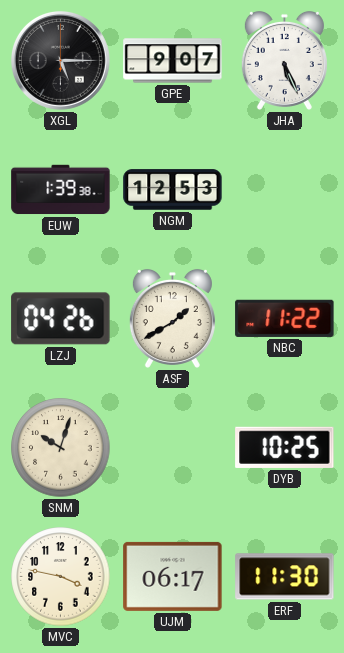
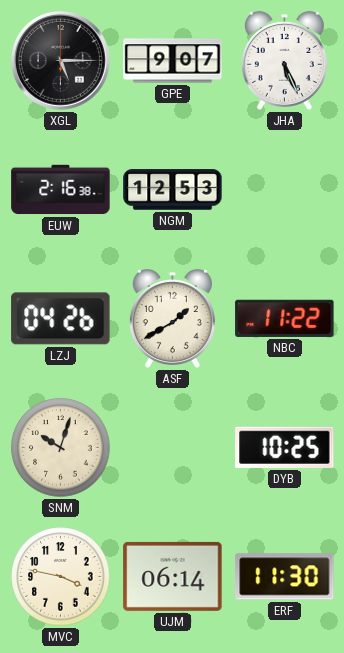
EUW: 1:39 -> 2:16
UJM: 06:17 -> 06:14
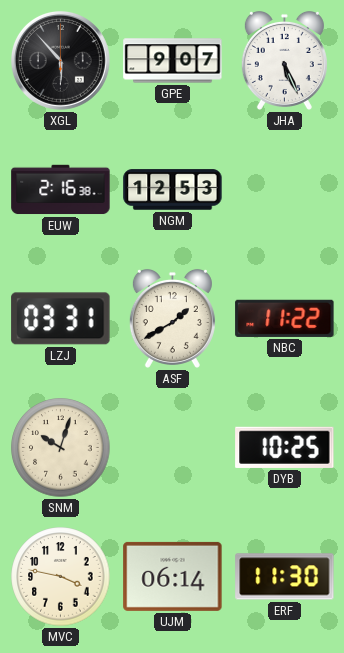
XGL: 5:15 -> 5:53
LZJ: 04:26 -> 03:31
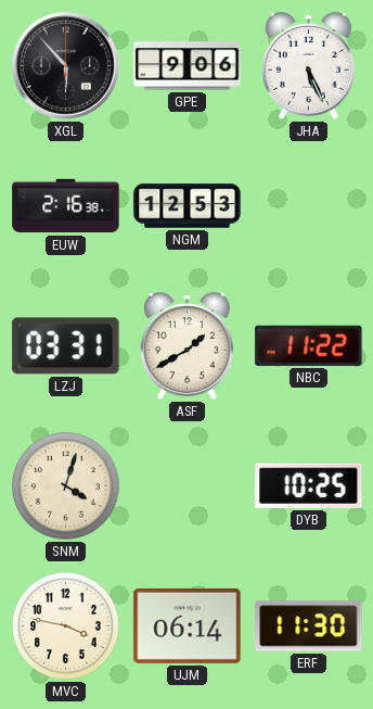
GPE: 9:07 -> 9:06
SNM: 10:03 -> 4:03
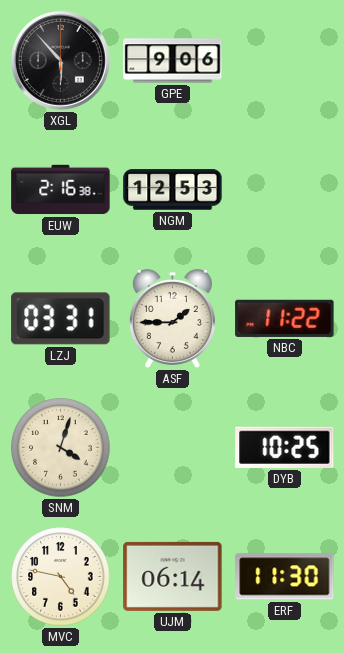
JHA: 5:26 -> none
ASF: 1:40 -> 1:45
MVC: 3:47 -> 4:47
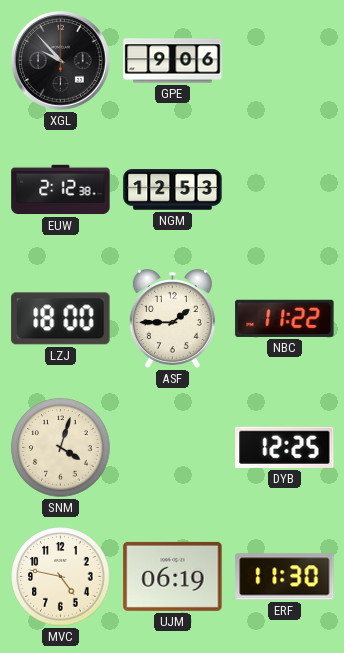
XGL: 5:53 -> 9:53
EUW: 2:16 -> 2:12
LZJ: 03:31 -> 18:00
DYB: 10:25 -> 12:25
UJM: 06:14 -> 06:19
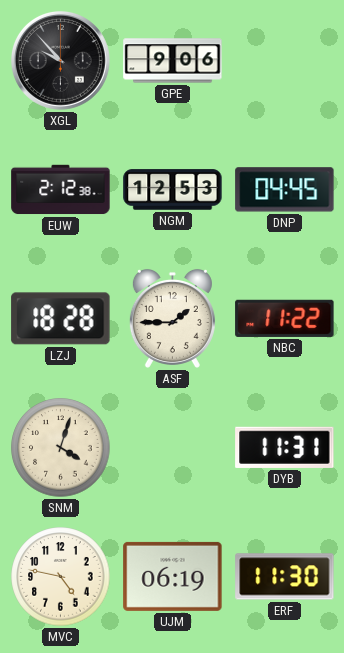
DNP: none -> 04:45
LZJ: 18:00 -> 18:28
DYB: 12:25 -> 11:31
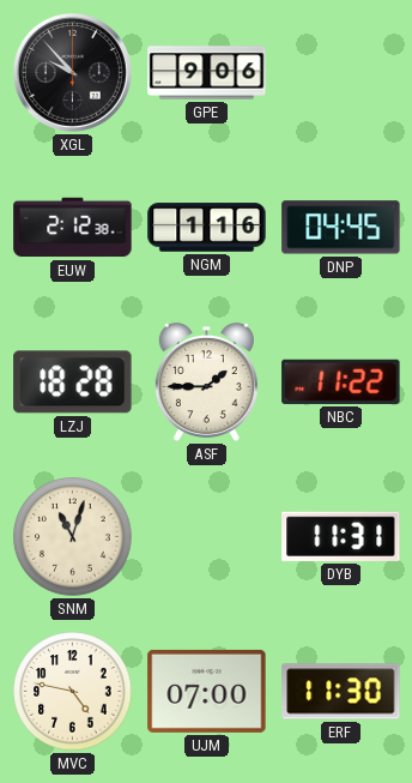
NGM: 12:53 -> 1:16
SNM: 4:03 -> 11:03
UJM: 06:19 -> 07:00
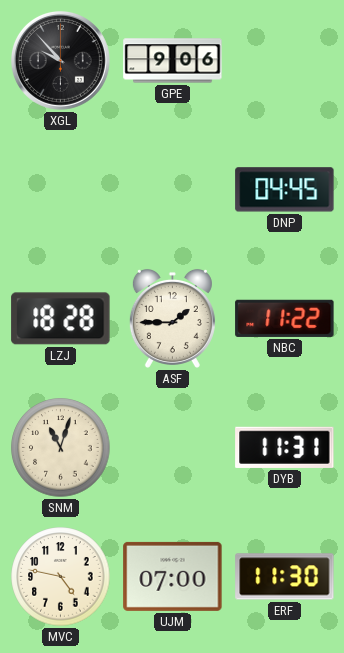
EUW: 2:12 -> none
NGM: 1:16 -> none
